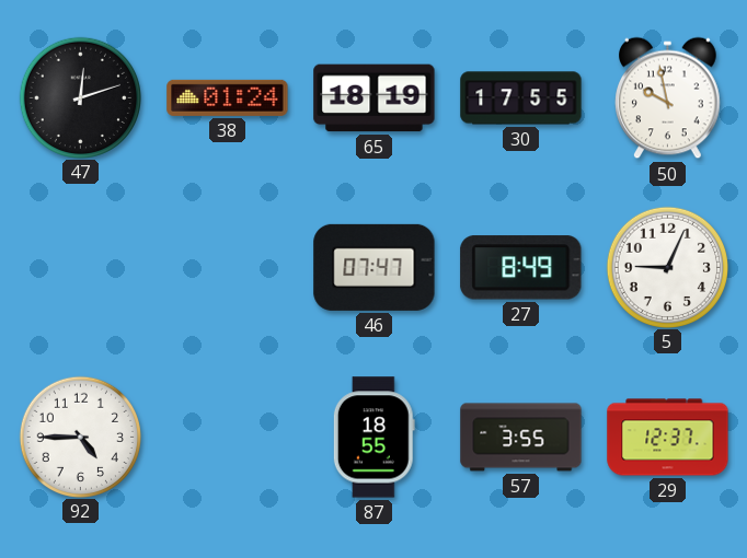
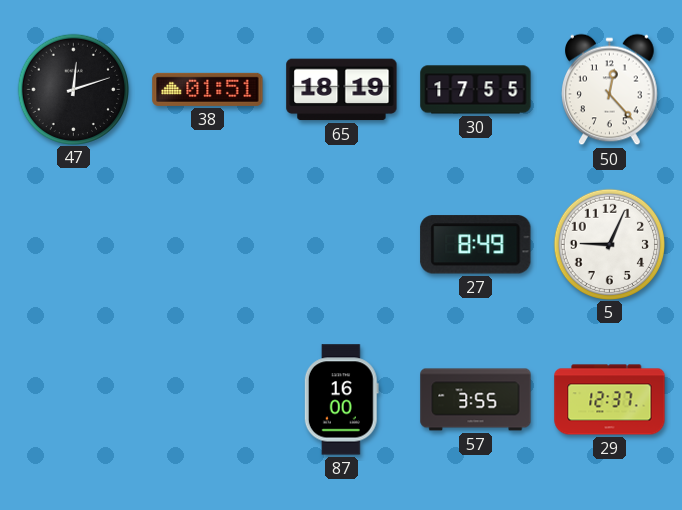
38: 01:24 -> 01:51
50: 9:58 -> 12:23
46: 07:47 -> none
92: 4:45 -> none
87: 18:55 -> 16:00
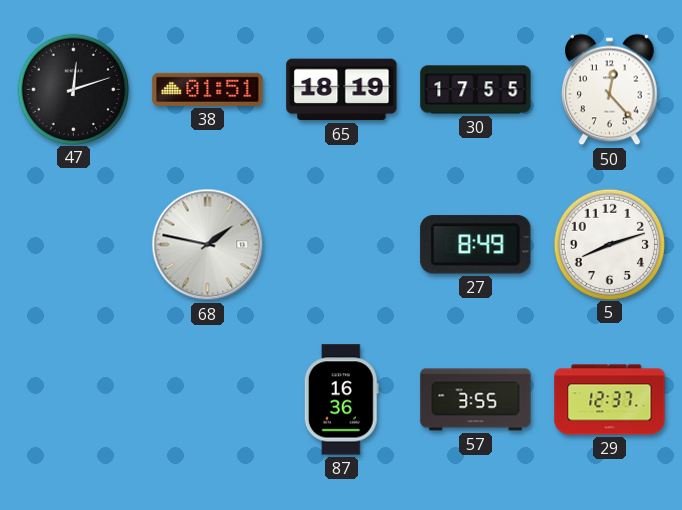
68: none -> 1:47
5: 9:04 -> 8:12
87: 16:00 -> 16:36
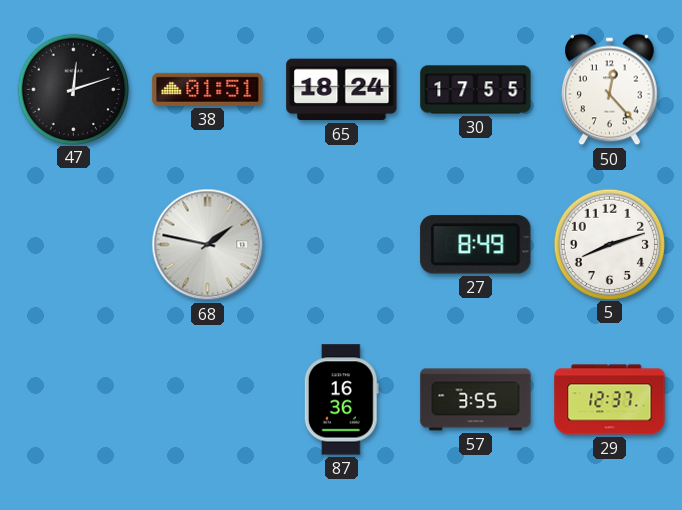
65: 18:19 -> 18:24
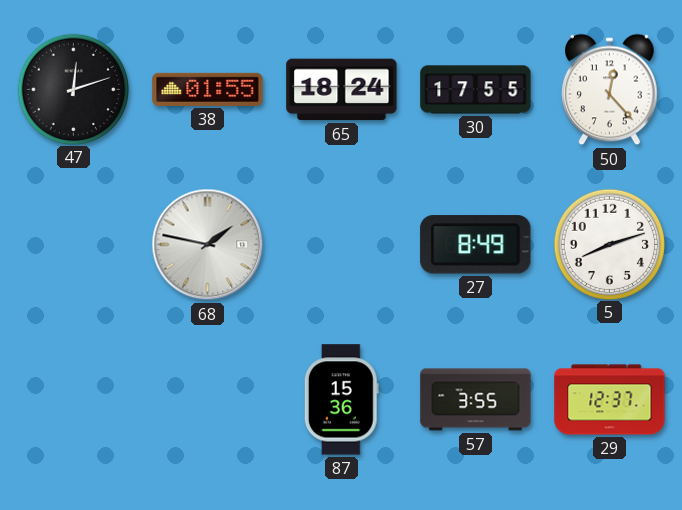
38: 01:51 -> 01:55
87: 16:36 -> 15:36
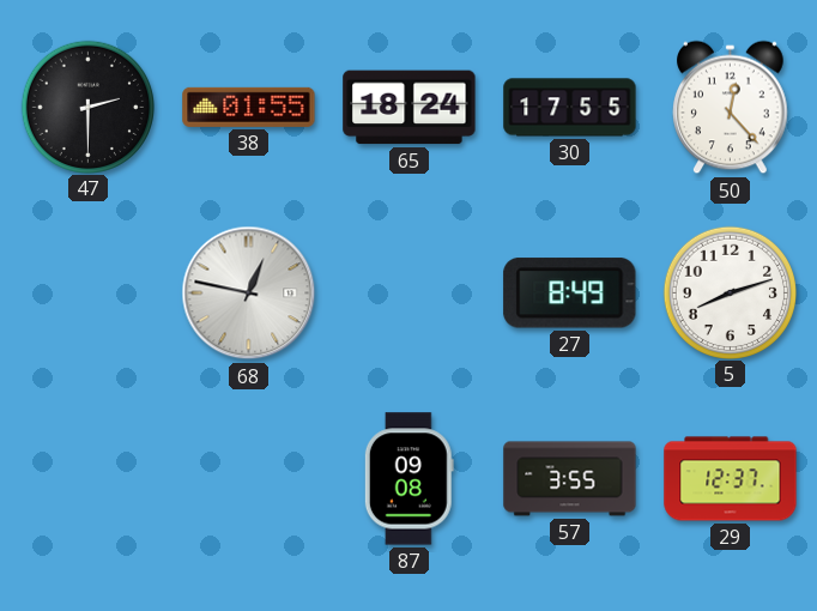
47: 12:12 -> 2:30
68: 1:47 -> 12:47
87: 15:36 -> 09:08
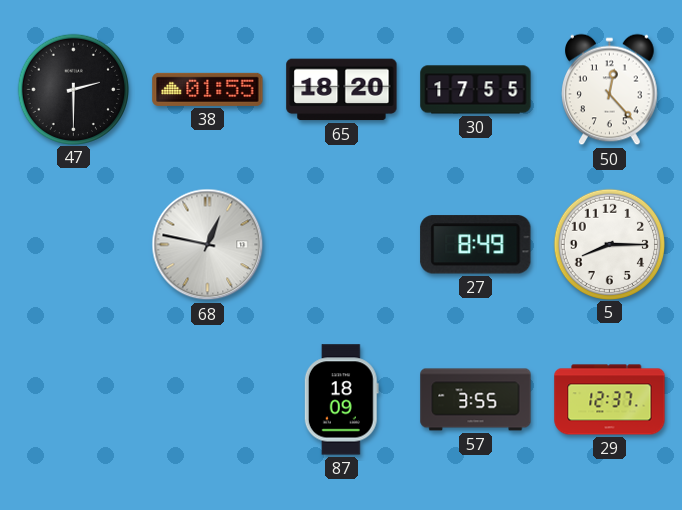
65: 18:24 -> 18:20
5: 8:12 -> 8:15
87: 09:08 -> 18:09
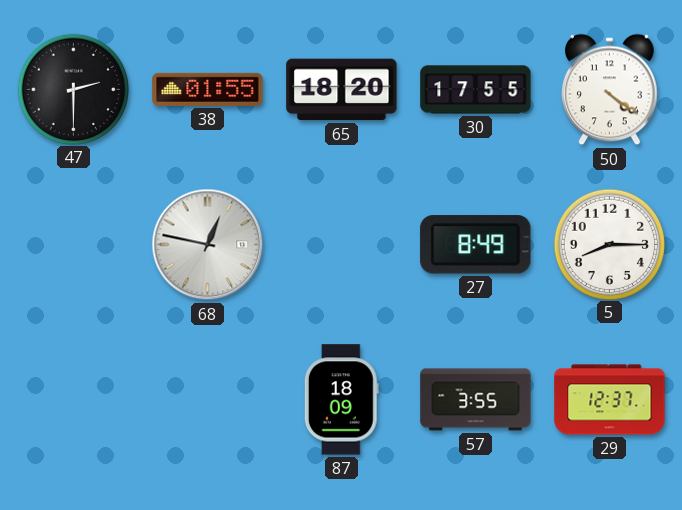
50: 12:23 -> 4:21
